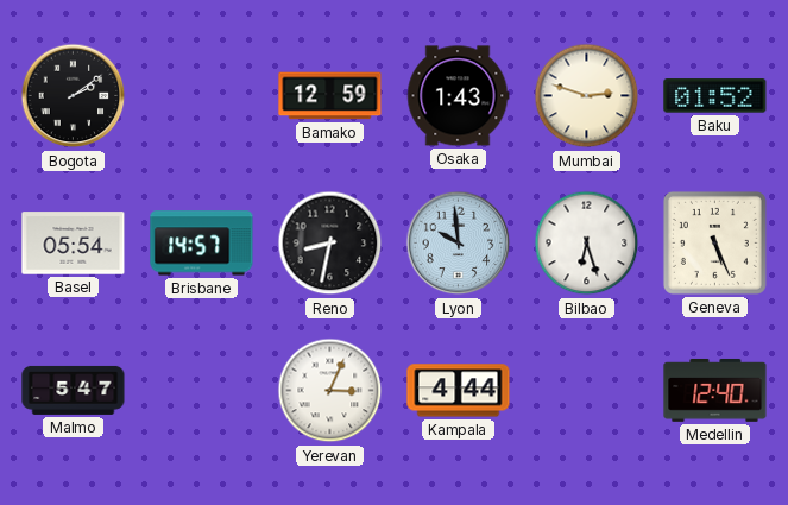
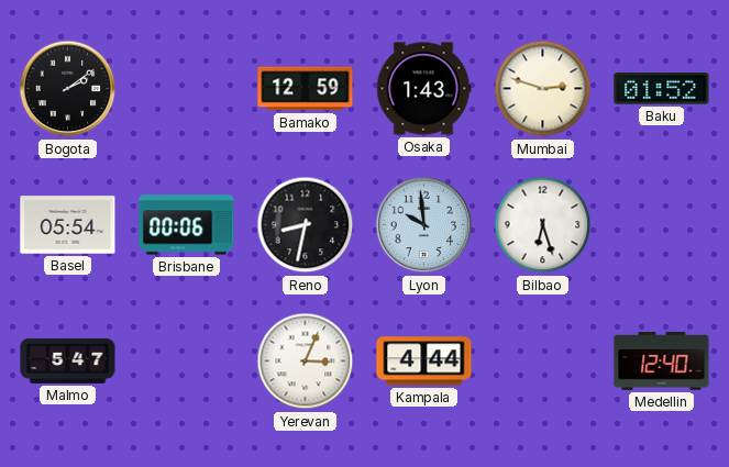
Brisbane: 14:57 -> 00:06
Geneva: 5:26 -> none
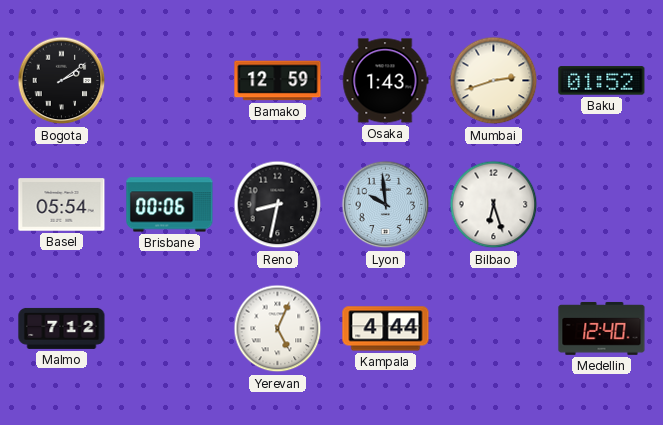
Mumbai: 2:48 -> 2:42
Malmo: 5:47 -> 7:12
Yerevan: 3:04 -> 5:04
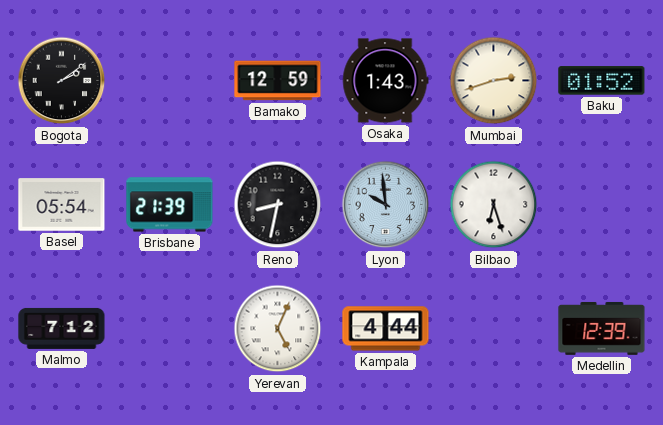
Brisbane: 00:06 -> 21:39
Medellin: 12:40 -> 12:39
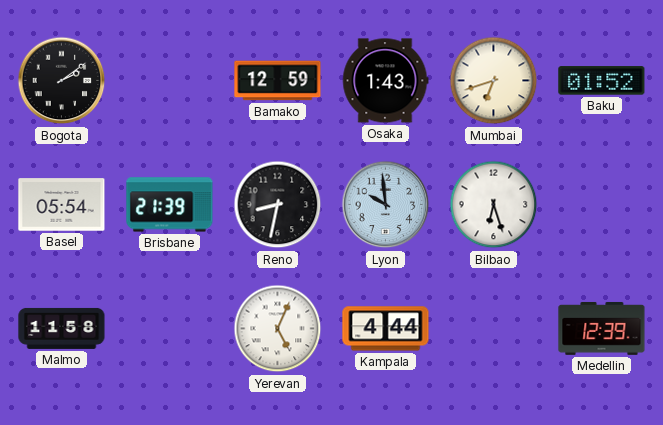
Mumbai: 2:42 -> 6:42
Malmo: 7:12 -> 11:58
